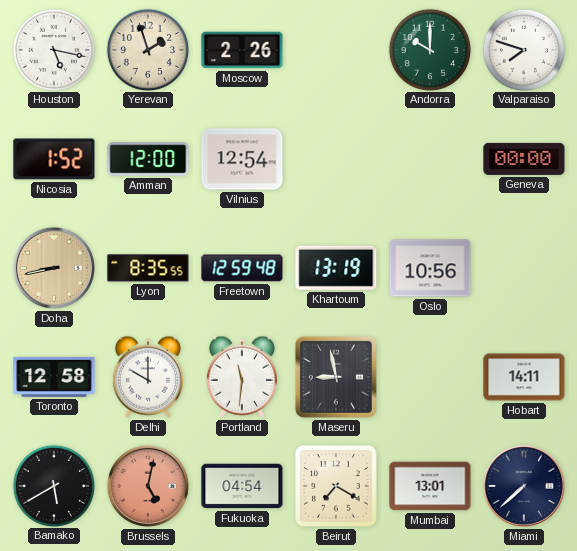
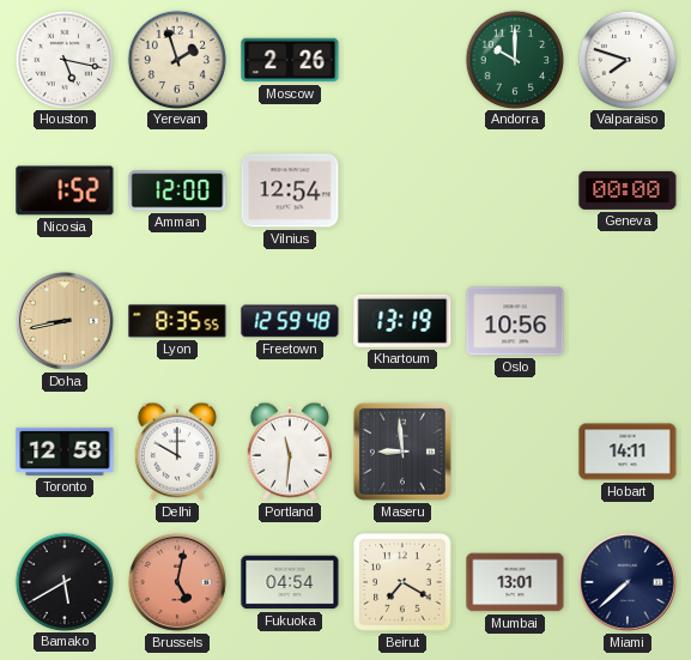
Maseru: 8:58 -> 8:59
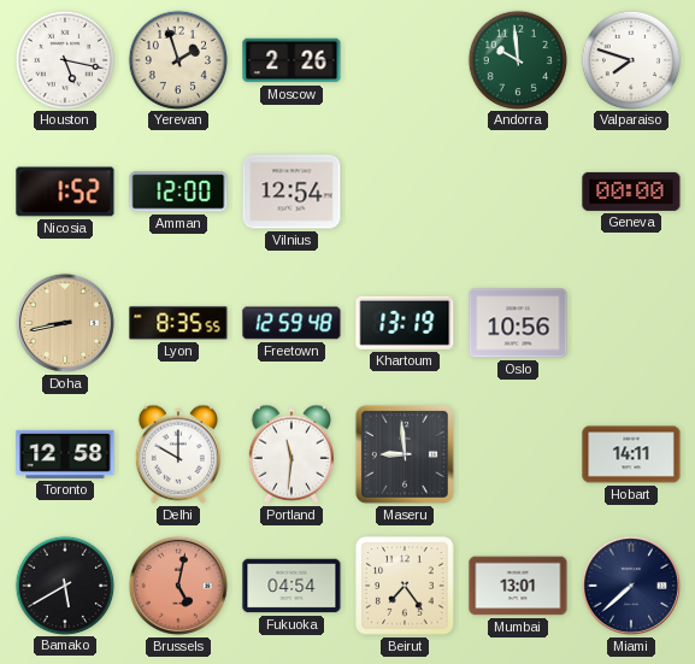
Andorra: 10:00 -> 9:59
Beirut: 7:20 -> 7:24
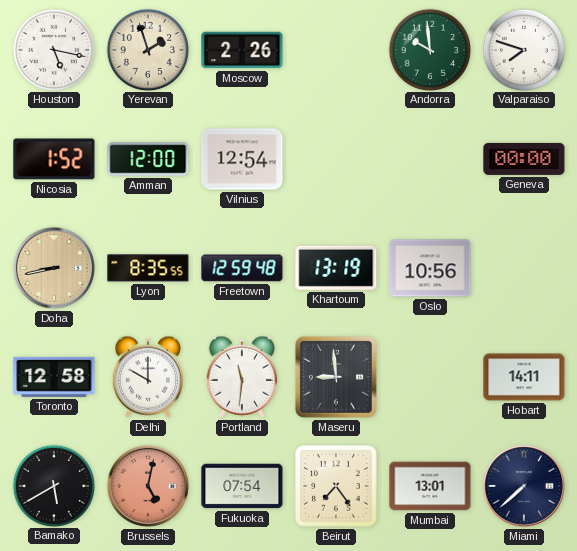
Fukuoka: 04:54 -> 07:54
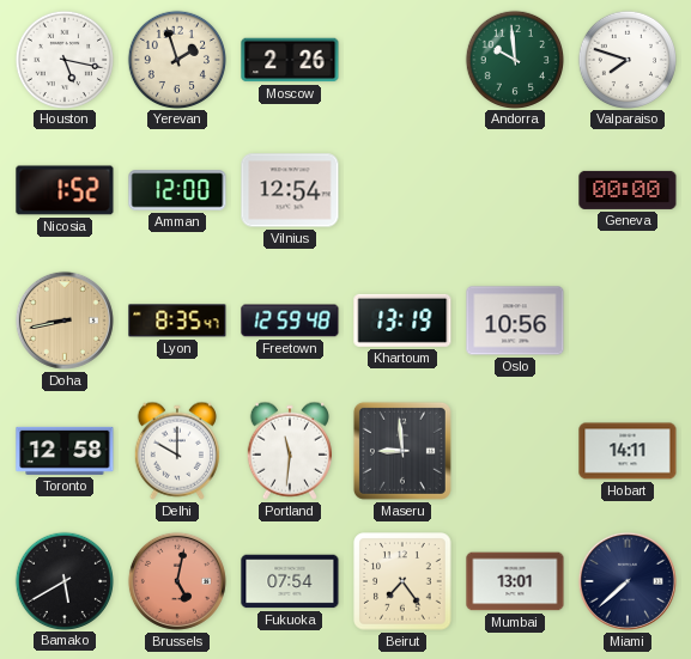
Lyon: 8:35:55 -> 8:35:47
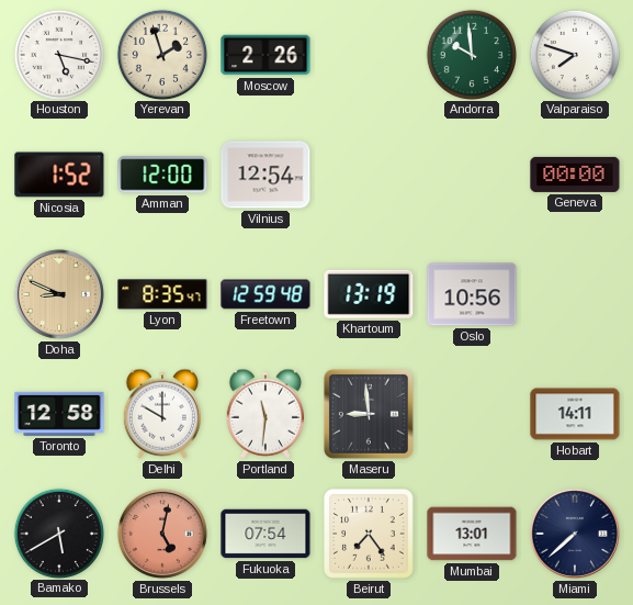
Doha: 8:43 -> 8:49
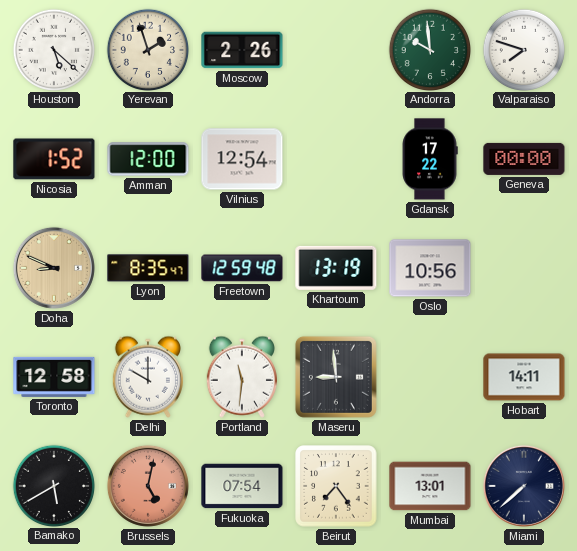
Houston: 5:17 -> 5:22
Gdansk: none -> 17:22
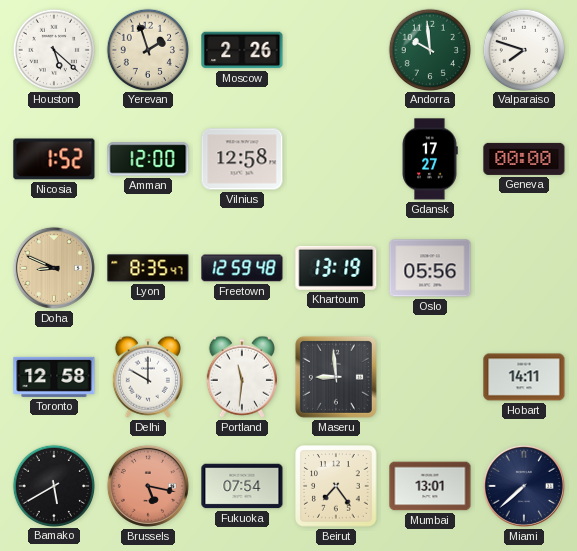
Vilnius: 12:54 -> 12:58
Gdansk: 17:22 -> 17:27
Oslo: 10:56 -> 05:56
Brussels: 5:02 -> 5:17
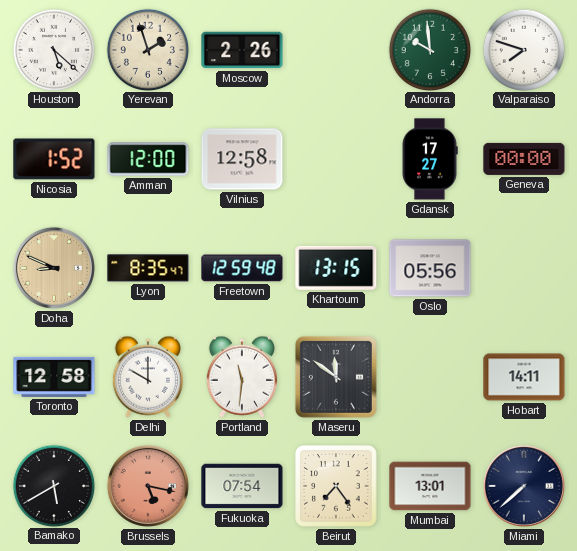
Khartoum: 13:19 -> 13:15
Maseru: 8:59 -> 11:51
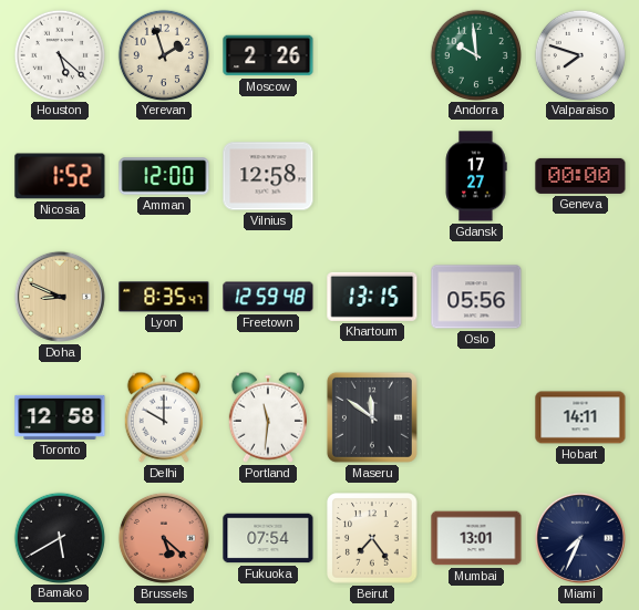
Brussels: 5:17 -> 5:22
Miami: 7:38 -> 7:34
